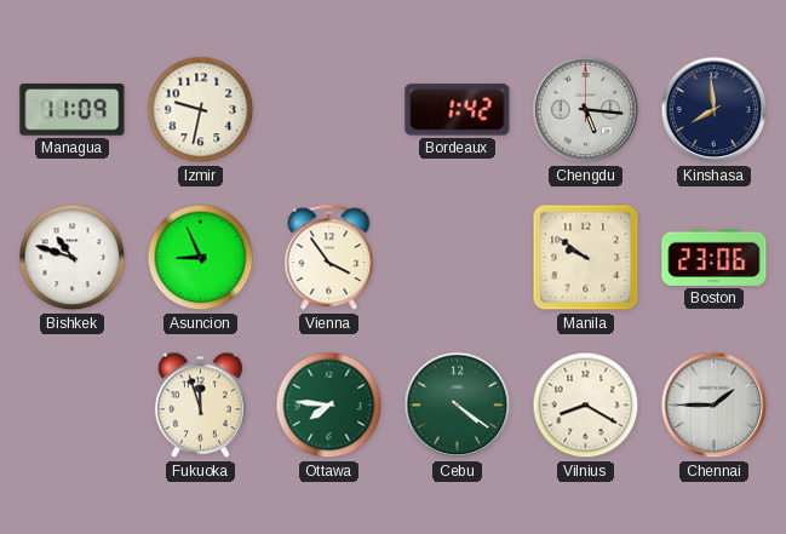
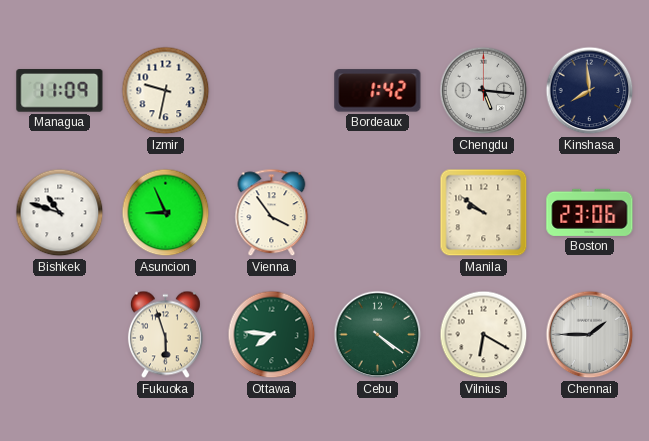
Fukuoka: 11:57 -> 5:57
Vilnius: 8:20 -> 6:20
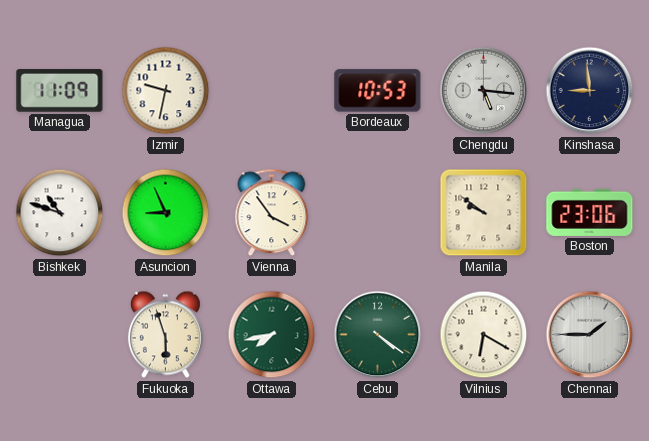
Bordeaux: 1:42 -> 10:53
Kinshasa: 7:59 -> 8:59
Ottawa: 7:46 -> 7:43
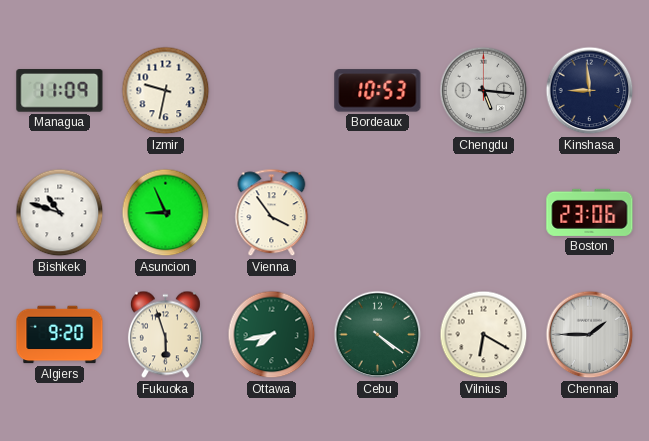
Manila: 9:51 -> none
Algiers: none -> 9:20
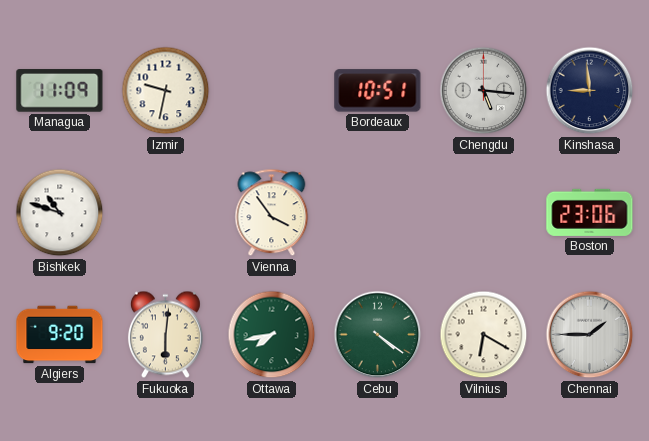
Bordeaux: 10:53 -> 10:51
Asuncion: 8:56 -> none
Fukuoka: 5:57 -> 6:01
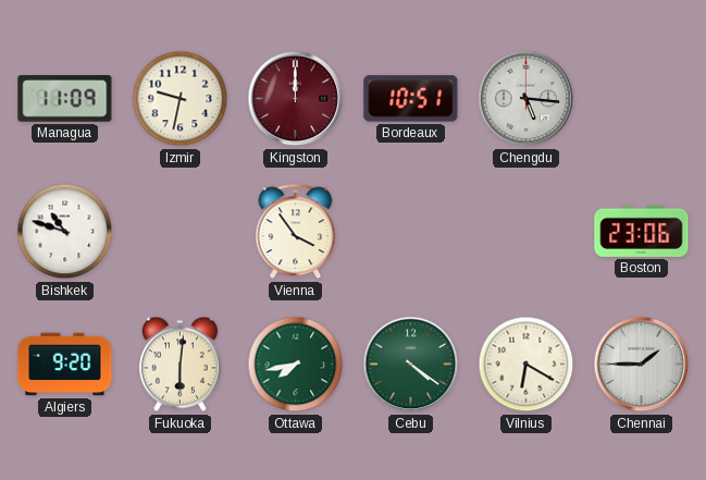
Kingston: none -> 12:00
Kinshasa: 8:59 -> none
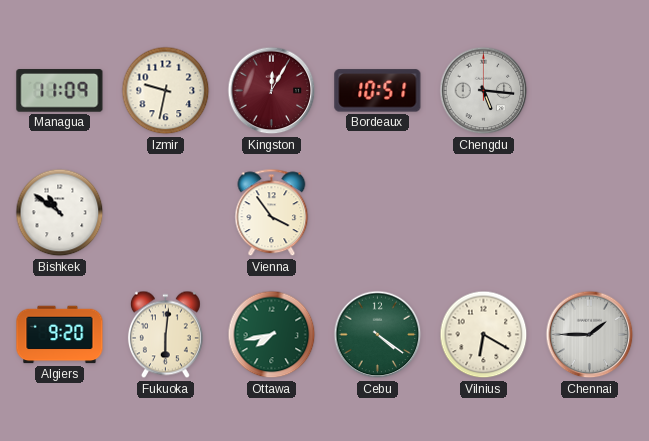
Kingston: 12:00 -> 12:05
Bishkek: 10:48 -> 10:51
Boston: 23:06 -> none
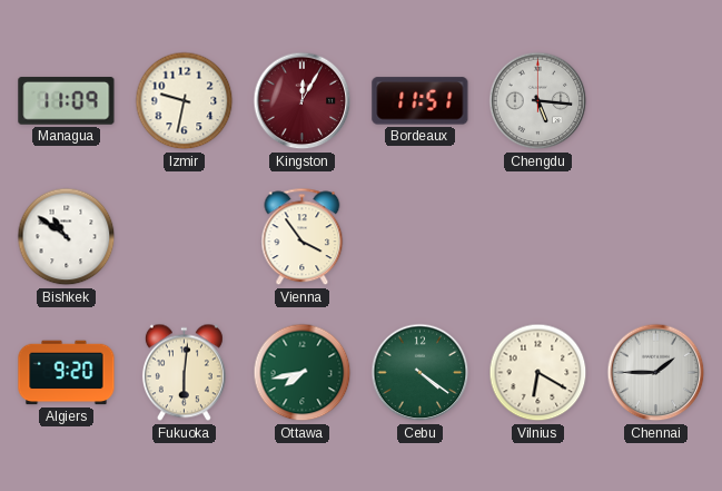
Bordeaux: 10:51 -> 11:51
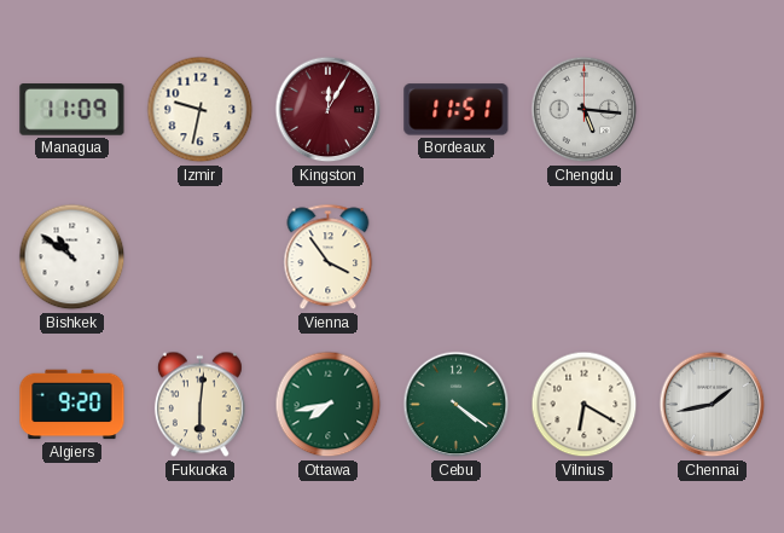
Chennai: 1:45 -> 1:43
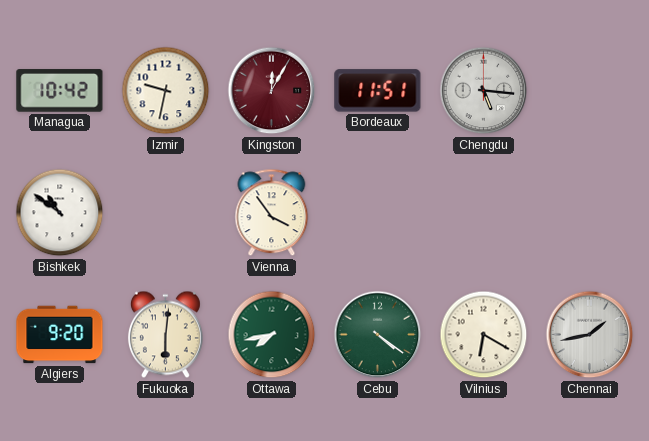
Managua: 11:09 -> 10:42
